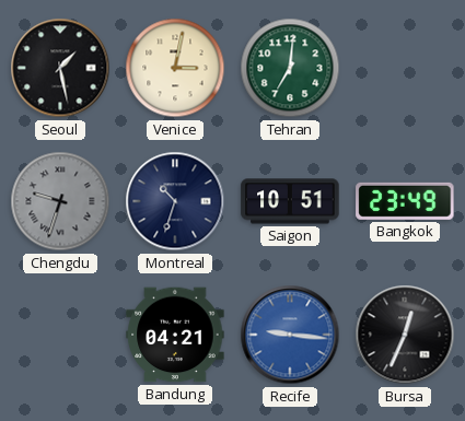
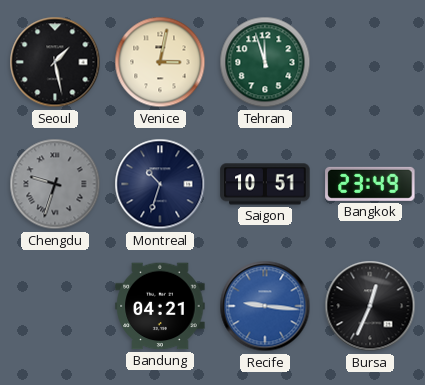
Tehran: 7:01 -> 11:57
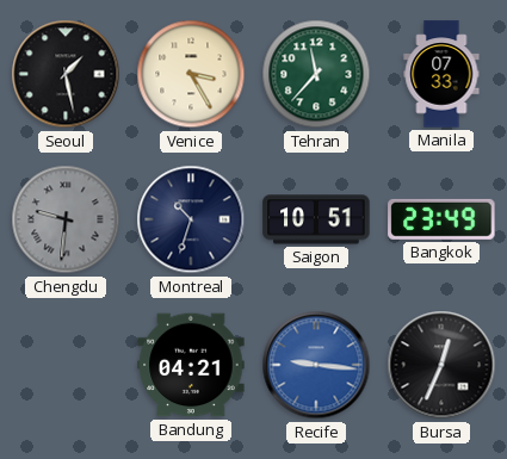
Venice: 3:02 -> 3:25
Tehran: 11:57 -> 11:37
Manila: none -> 07:33
Chengdu: 9:33 -> 9:31
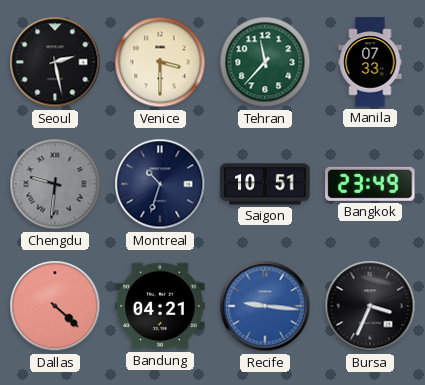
Seoul: 1:28 -> 2:28
Venice: 3:25 -> 3:30
Dallas: none -> 4:22
Bursa: 12:34 -> 3:34
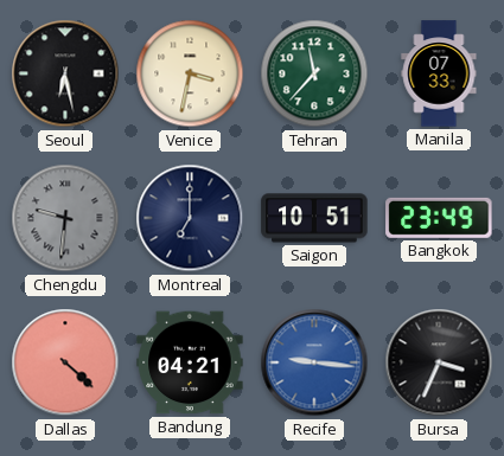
Seoul: 2:28 -> 6:28
Venice: 3:30 -> 3:32
Montreal: 10:33 -> 7:00
